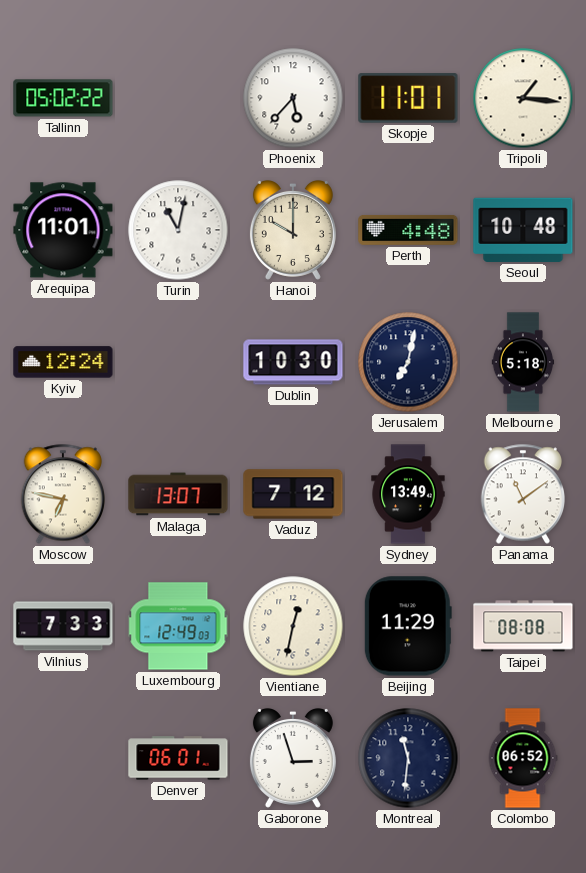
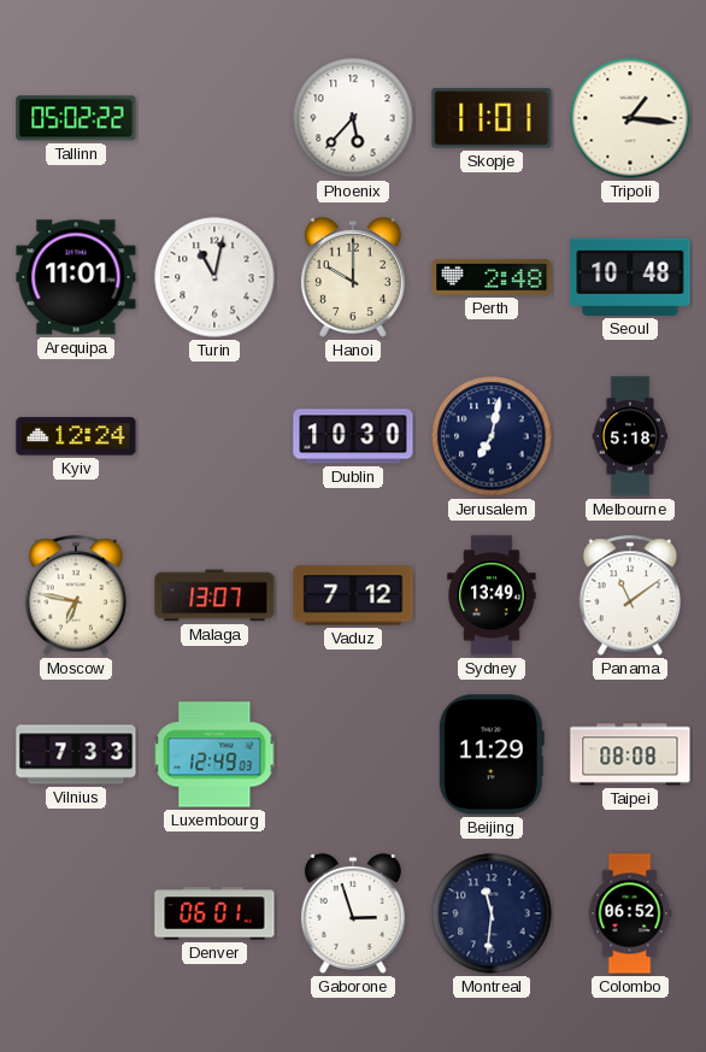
Perth: 4:48 -> 2:48
Vientiane: 12:32 -> none
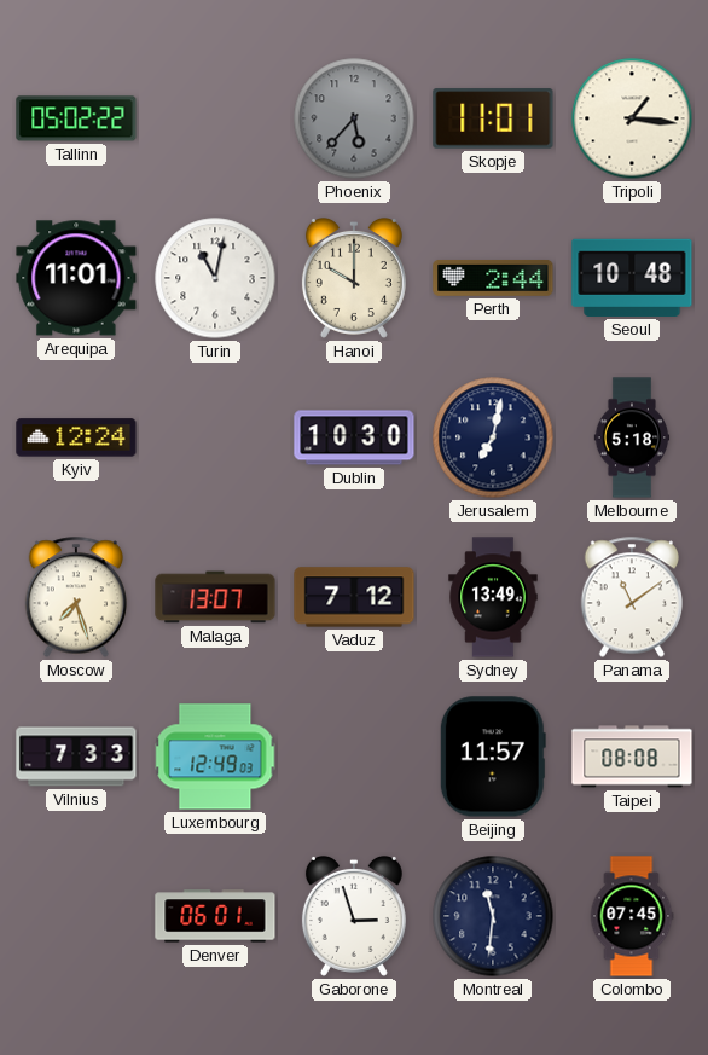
Phoenix dial: white -> grey
Perth: 2:48 -> 2:44
Moscow: 6:47 -> 7:27
Beijing: 11:29 -> 11:57
Colombo: 06:52 -> 07:45
